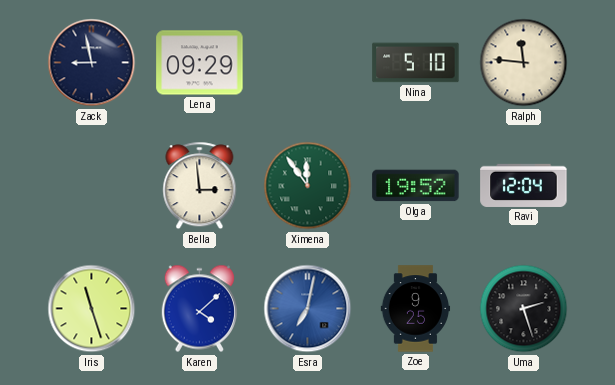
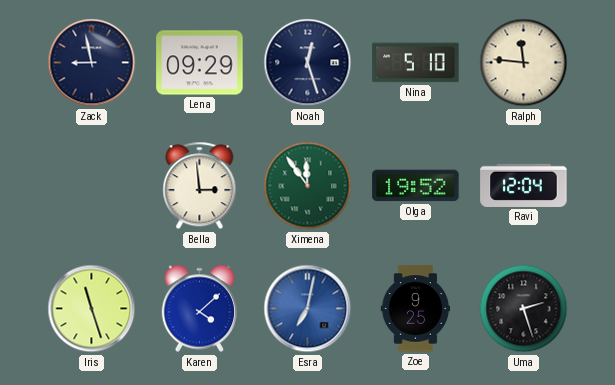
Noah: none -> 12:27
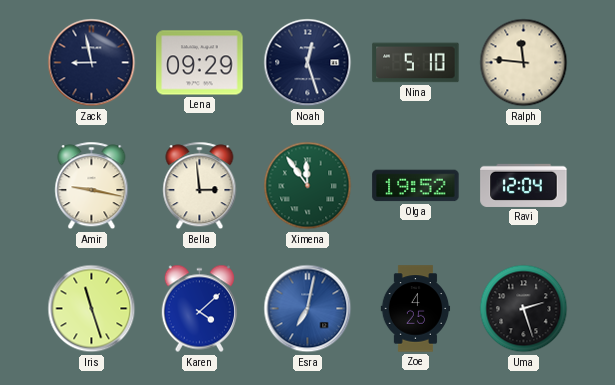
Amir: none -> 9:17
Zoe: 9:25 -> 4:25
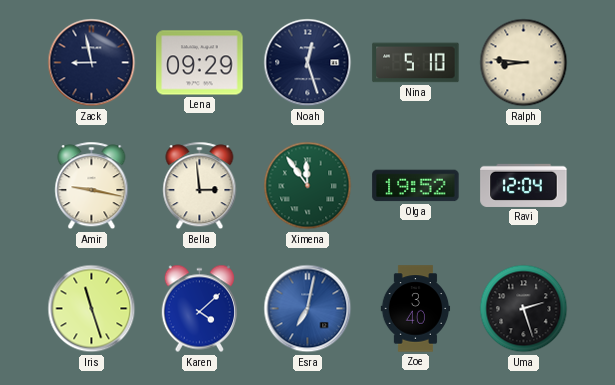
Ralph: 11:46 -> 8:46
Zoe: 4:25 -> 3:40
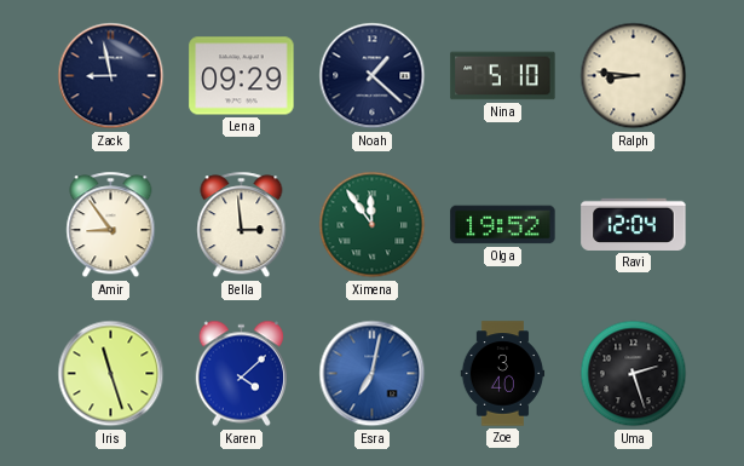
Noah: 12:27 -> 1:22
Amir: 9:17 -> 8:54
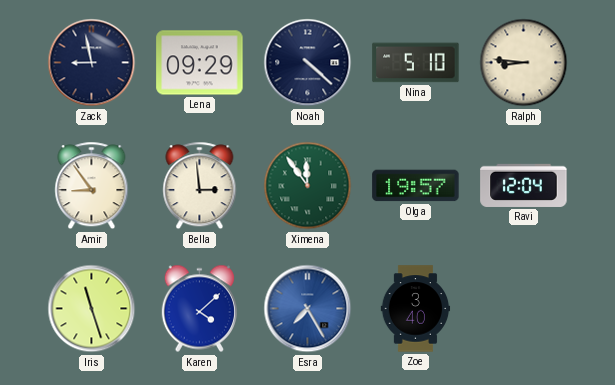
Noah: 1:22 -> 4:22
Olga: 19:52 -> 19:57
Esra: 7:02 -> 7:25
Uma: 2:27 -> none
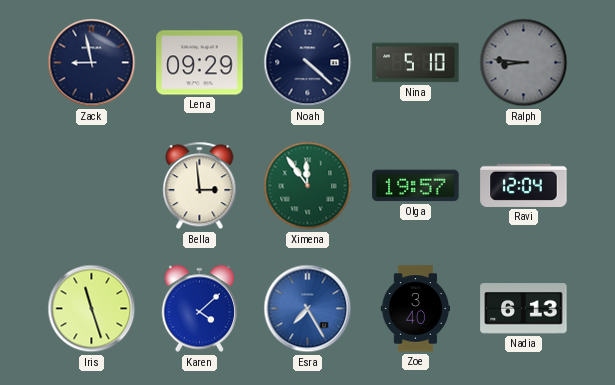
Ralph dial: cream -> grey
Amir: 8:54 -> none
Nadia: none -> 6:13
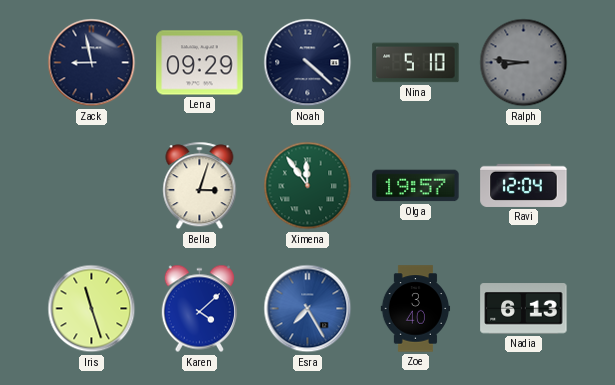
Bella: 2:59 -> 3:03
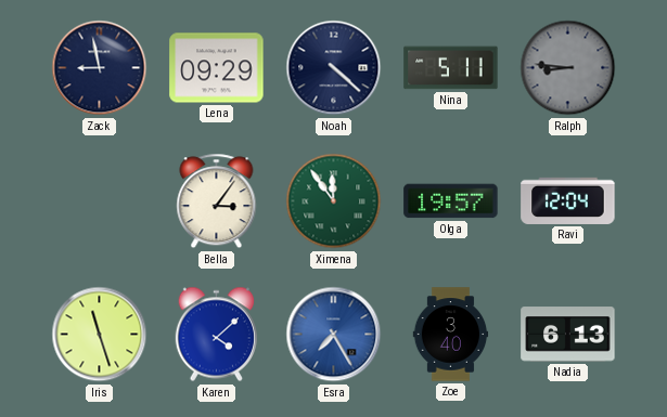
Nina: 5:10 -> 5:11
Bella: 3:03 -> 3:06
